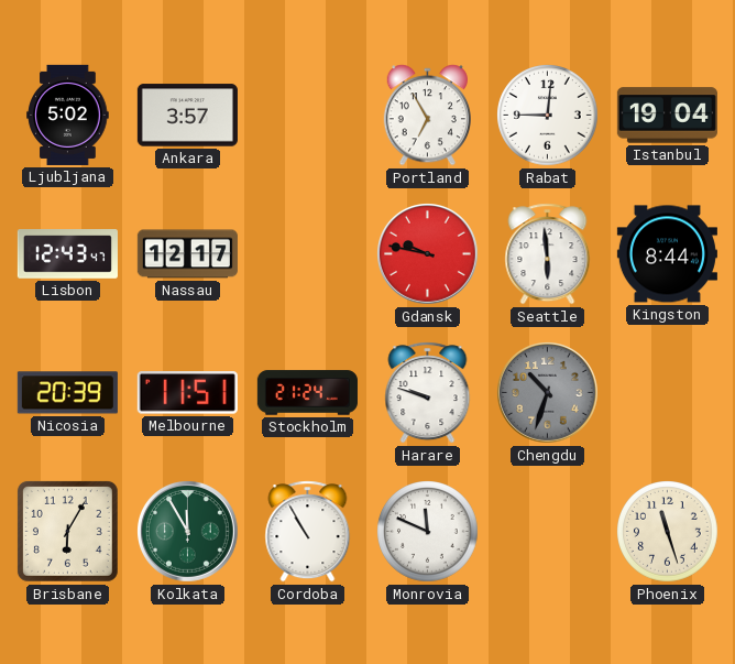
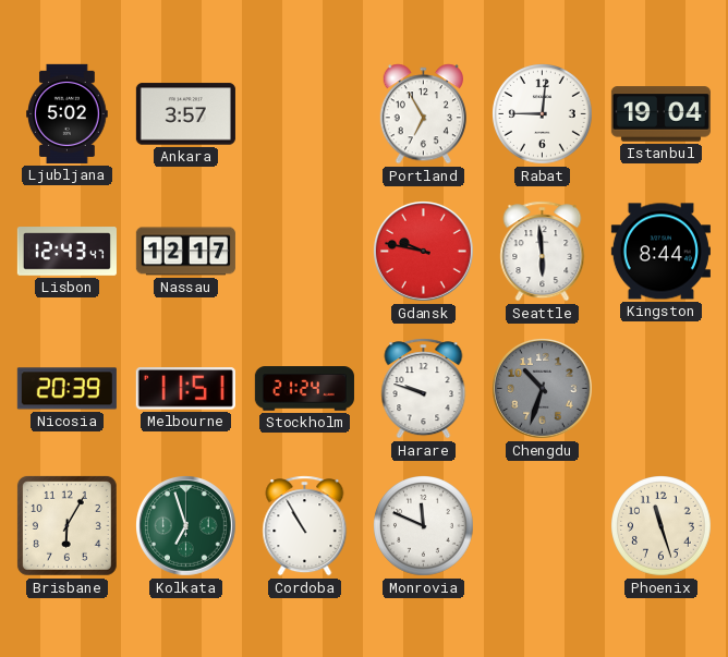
Kolkata: 11:55 -> 6:57
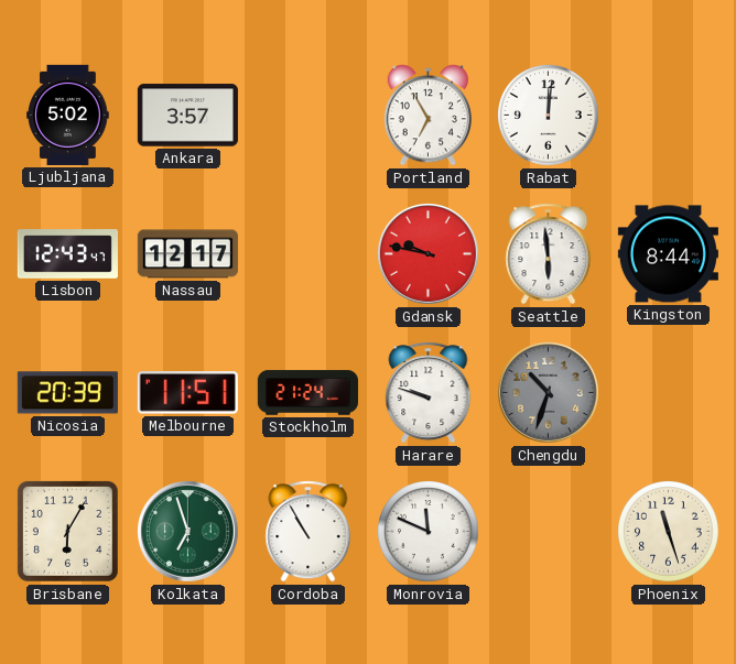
Rabat: 9:01 -> 12:01
Istanbul: 19:04 -> none
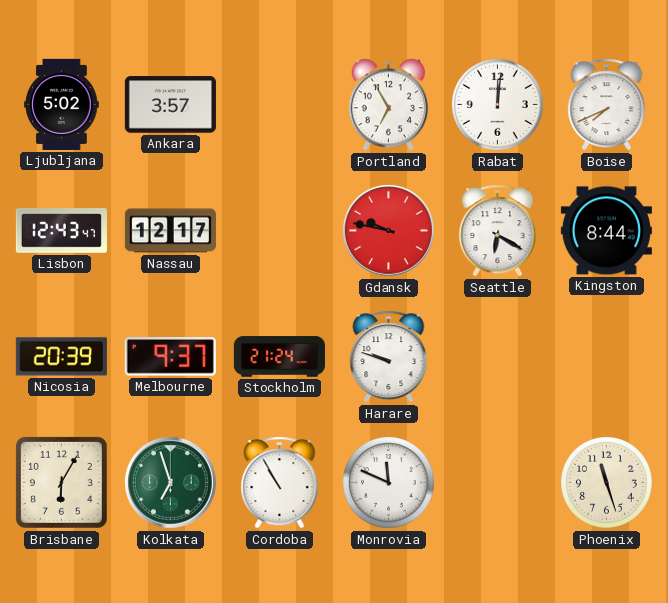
Boise: none -> 7:41
Seattle: 5:59 -> 6:20
Melbourne: 11:51 -> 9:37
Chengdu: 10:33 -> none
